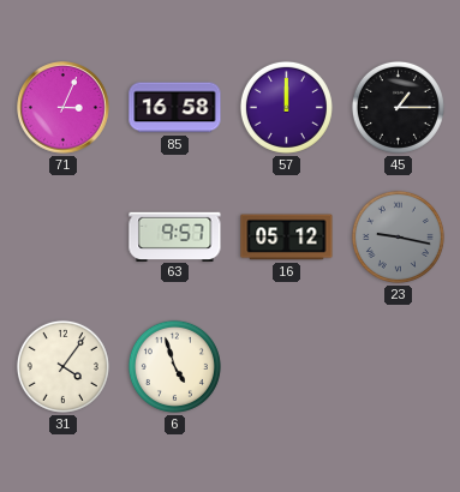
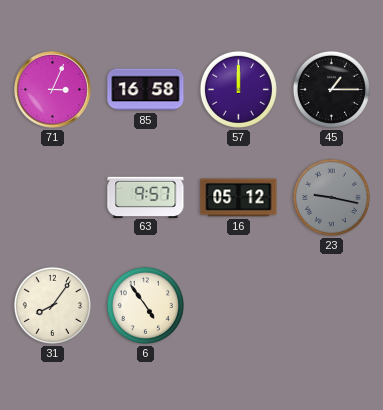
31: 4:06 -> 8:06
6: 4:57 -> 4:54
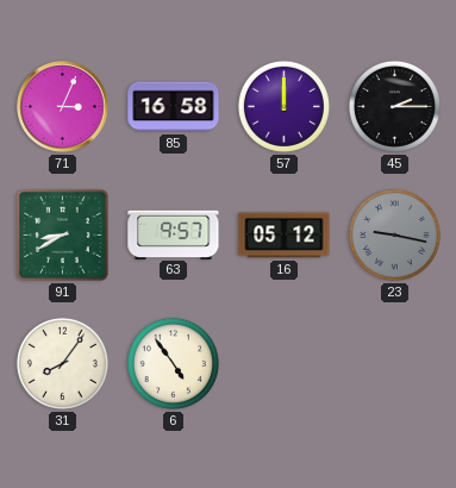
45: 1:15 -> 2:15
91: none -> 8:40
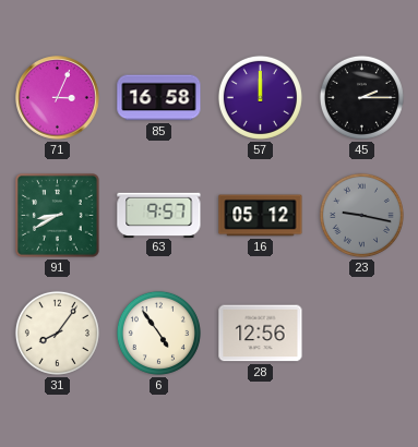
28: none -> 12:56
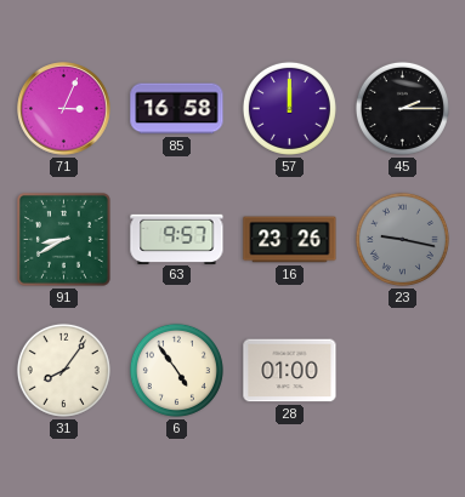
16: 05:12 -> 23:26
28: 12:56 -> 01:00
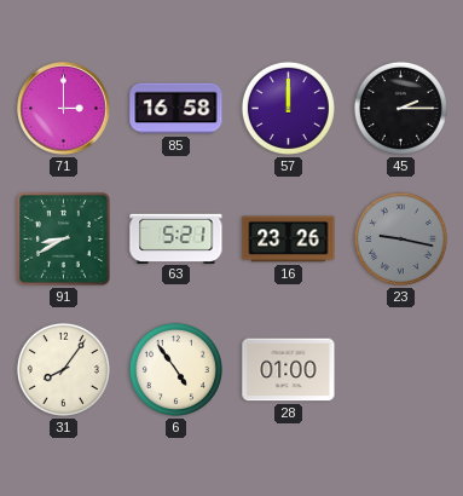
71: 3:04 -> 3:00
63: 9:57 -> 5:21
